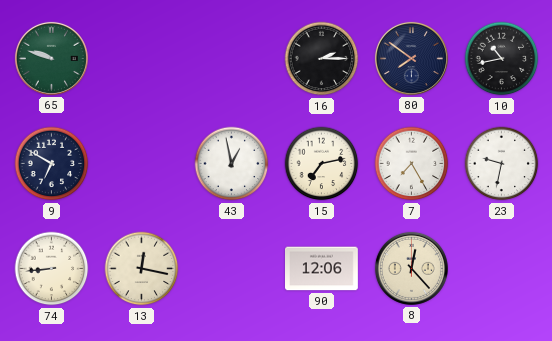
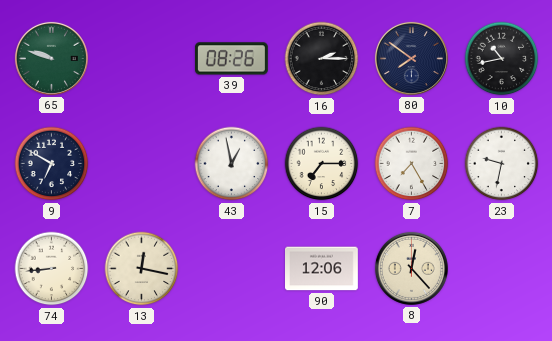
39: none -> 08:26
15: 7:13 -> 7:15
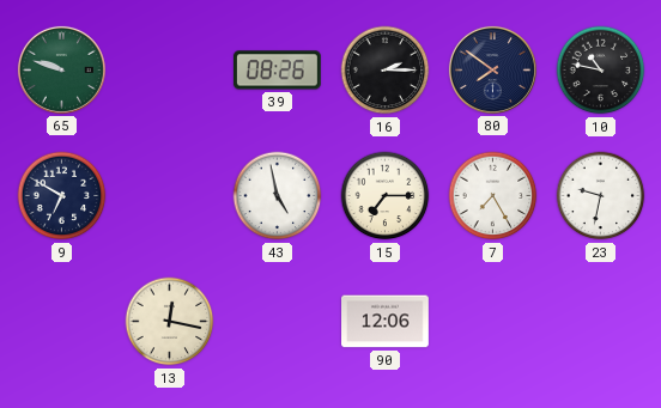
10: 10:43 -> 10:47
43: 12:58 -> 4:58
74: 8:44 -> none
8: 12:23 -> none
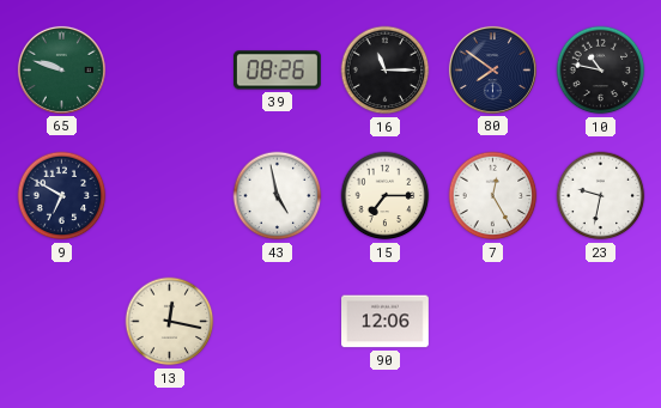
16: 2:15 -> 11:15
7: 7:25 -> 12:25
